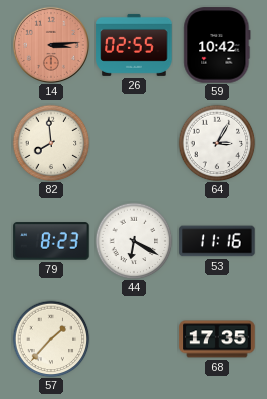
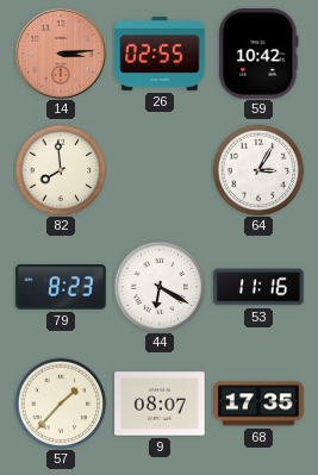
9: none -> 08:07
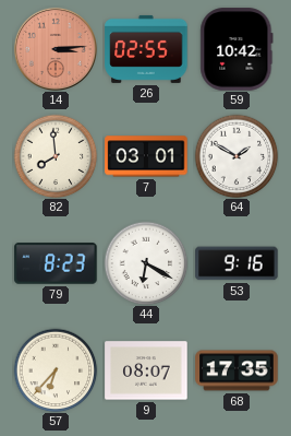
7: none -> 03:01
64: 3:05 -> 1:50
53: 11:16 -> 9:16
57: 1:37 -> 6:37
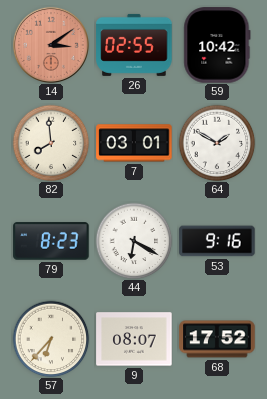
14: 3:14 -> 3:09
68: 17:35 -> 17:52
